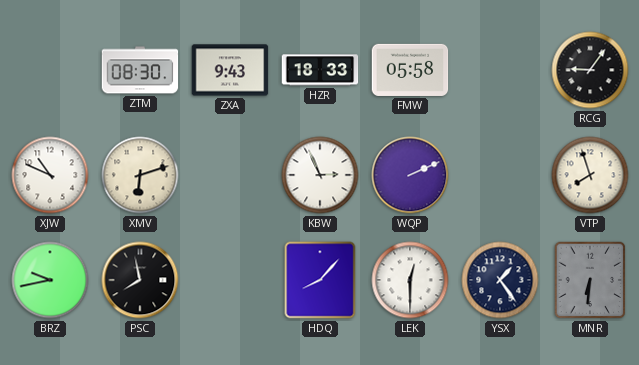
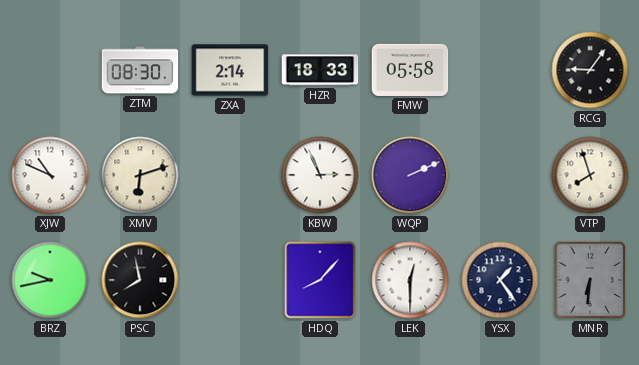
ZXA: 9:43 -> 2:14
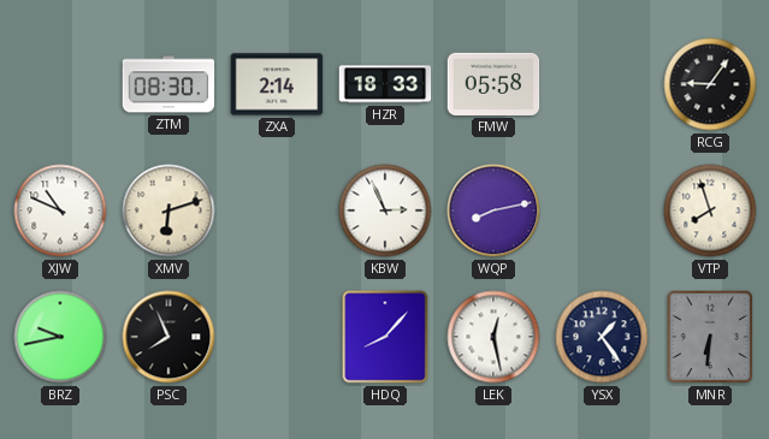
WQP: 2:11 -> 8:13
PSC: 7:58 -> 7:56
LEK: 12:30 -> 12:28
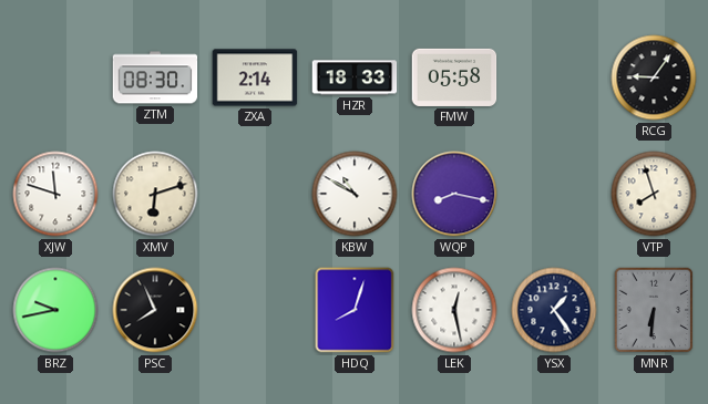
XJW: 10:49 -> 11:48
KBW: 2:56 -> 10:50
WQP: 8:13 -> 8:17
HDQ: 8:07 -> 8:03
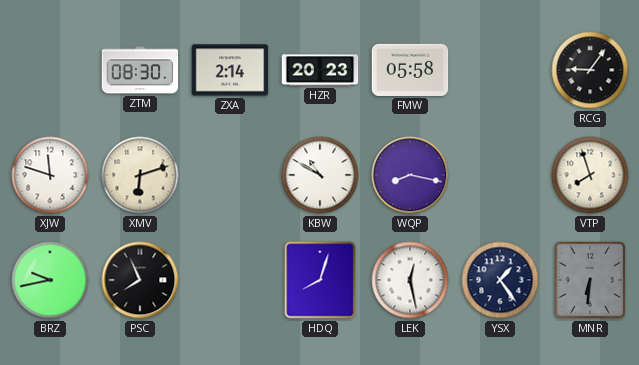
HZR: 18:33 -> 20:23
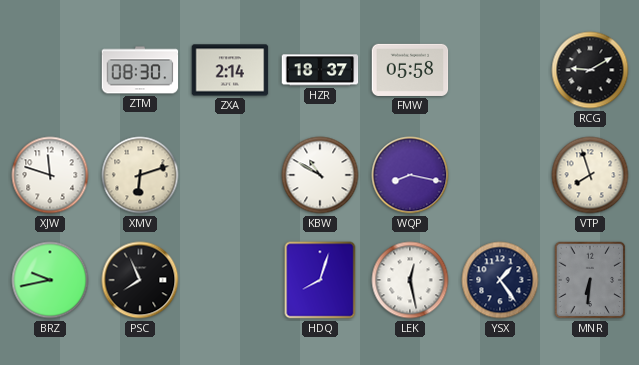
HZR: 20:23 -> 18:37
RCG: 9:06 -> 9:10
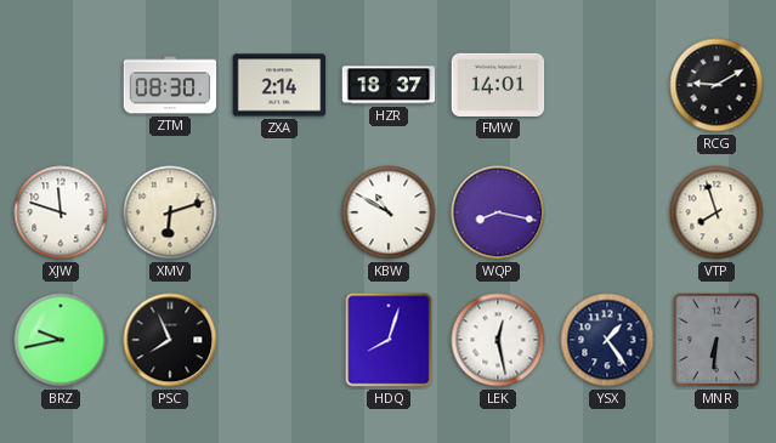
FMW: 05:58 -> 14:01
